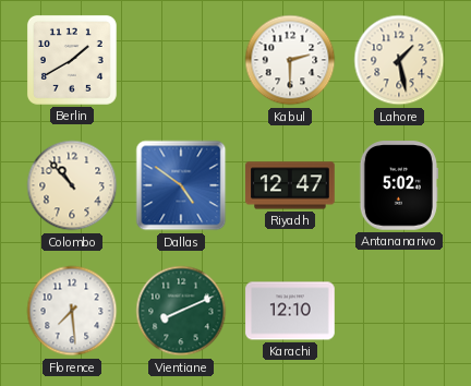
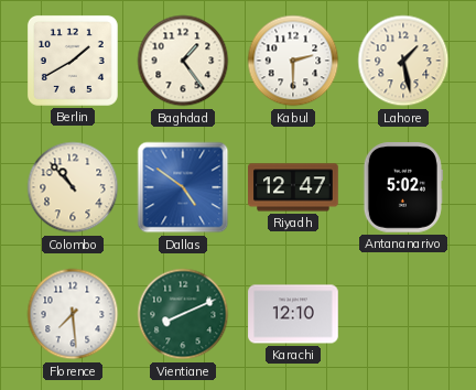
Baghdad: none -> 1:24
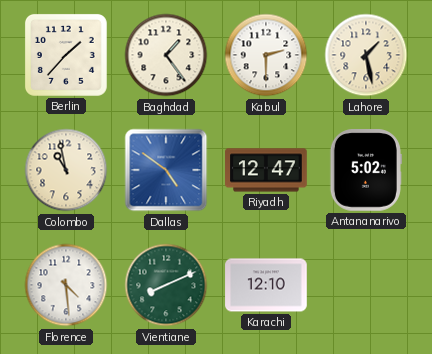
Berlin: 1:40 -> 1:37
Colombo: 10:53 -> 10:58
Florence: 7:29 -> 4:29
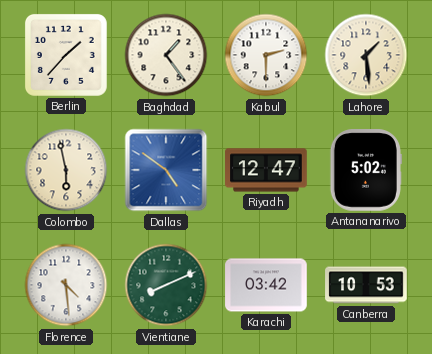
Lahore: 1:28 -> 1:29
Colombo: 10:58 -> 5:58
Karachi: 12:10 -> 03:42
Canberra: none -> 10:53
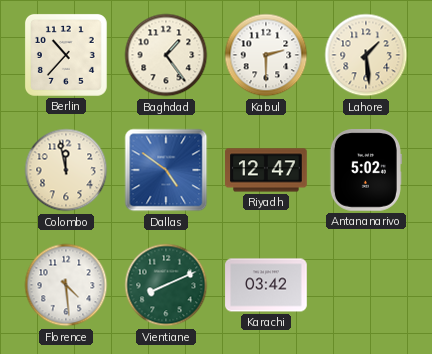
Berlin: 1:37 -> 10:37
Colombo: 5:58 -> 11:58
Canberra: 10:53 -> none
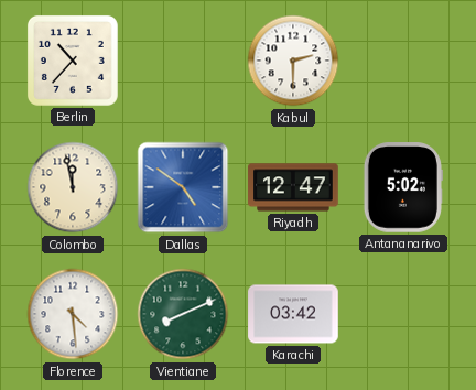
Baghdad: 1:24 -> none
Lahore: 1:29 -> none
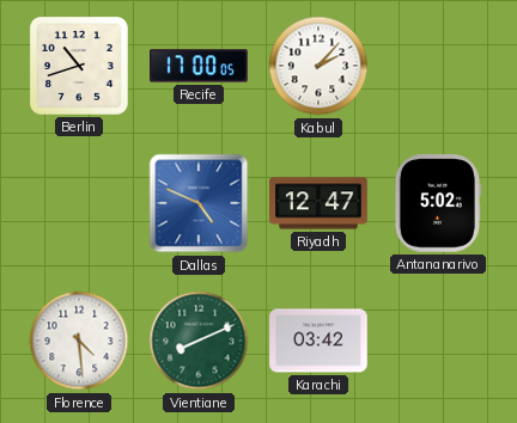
Berlin: 10:37 -> 10:42
Recife: none -> 17:00
Kabul: 2:30 -> 2:07
Colombo: 11:58 -> none
Dallas: 4:51 -> 4:49
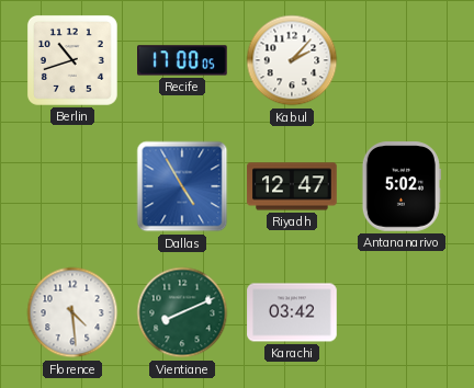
Dallas: 4:49 -> 4:55
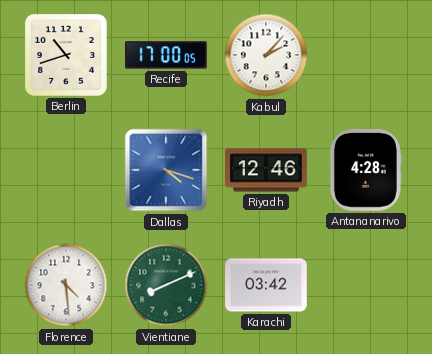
Dallas: 4:55 -> 4:18
Riyadh: 12:47 -> 12:46
Antananarivo: 5:02 -> 4:28
